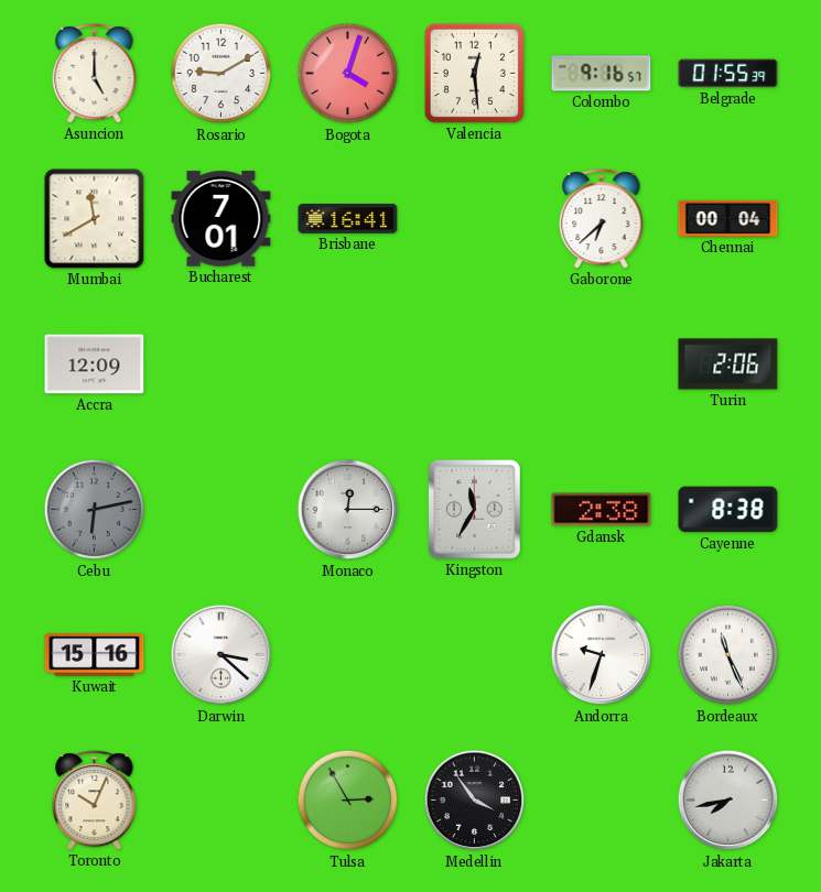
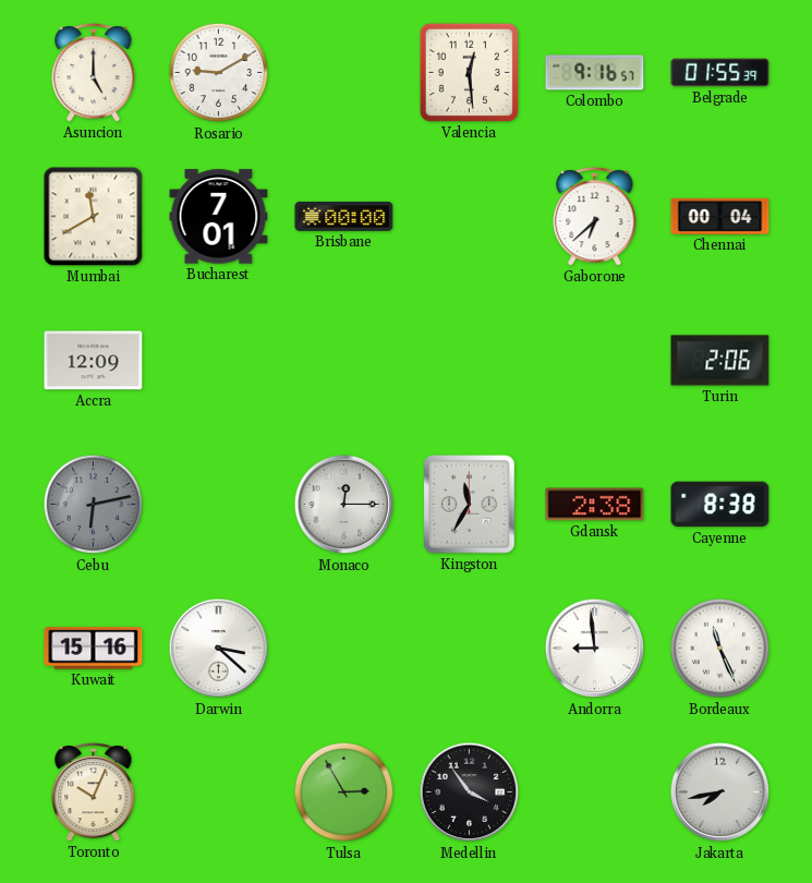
Bogota: 4:03 -> none
Brisbane: 16:41 -> 00:00
Andorra: 9:33 -> 8:59
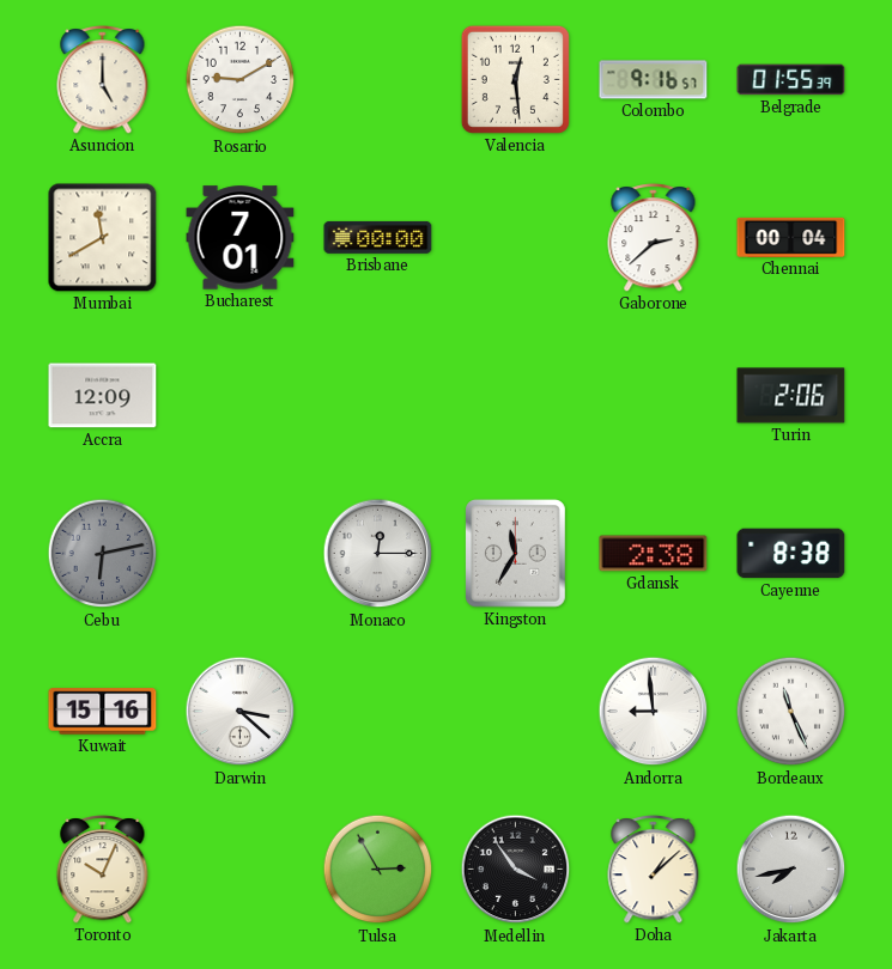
Gaborone: 6:38 -> 2:38
Doha: none -> 1:08
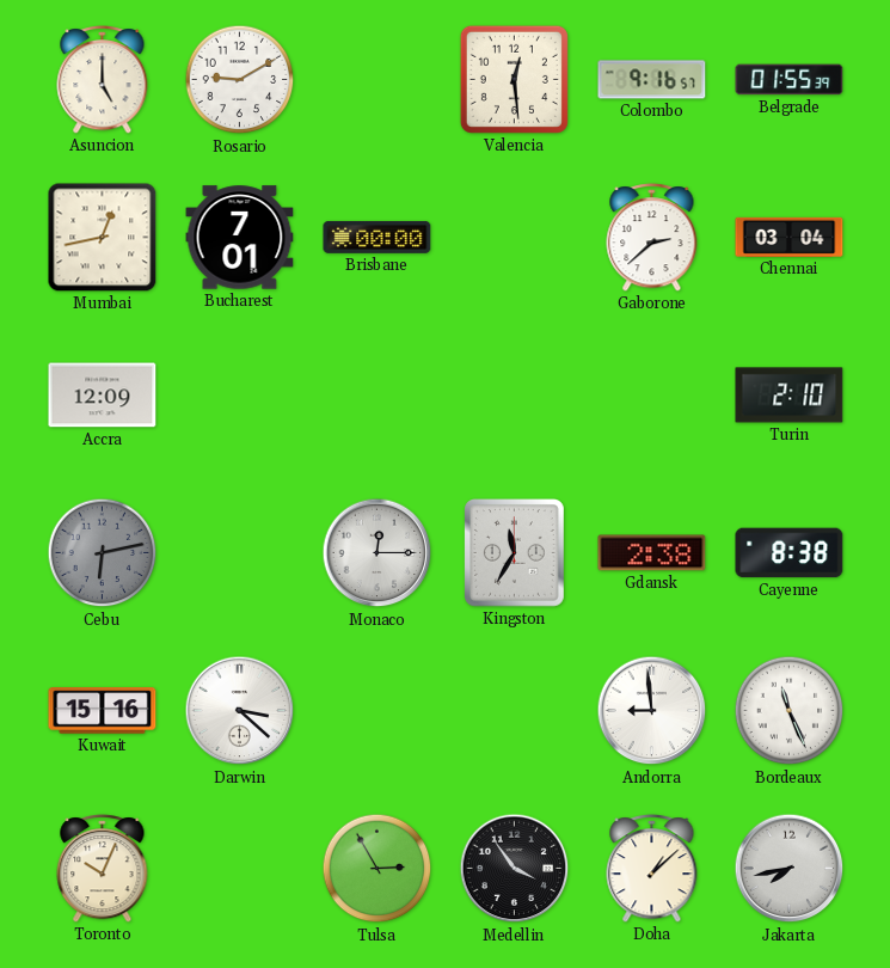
Mumbai: 11:40 -> 12:43
Chennai: 00:04 -> 03:04
Turin: 2:06 -> 2:10
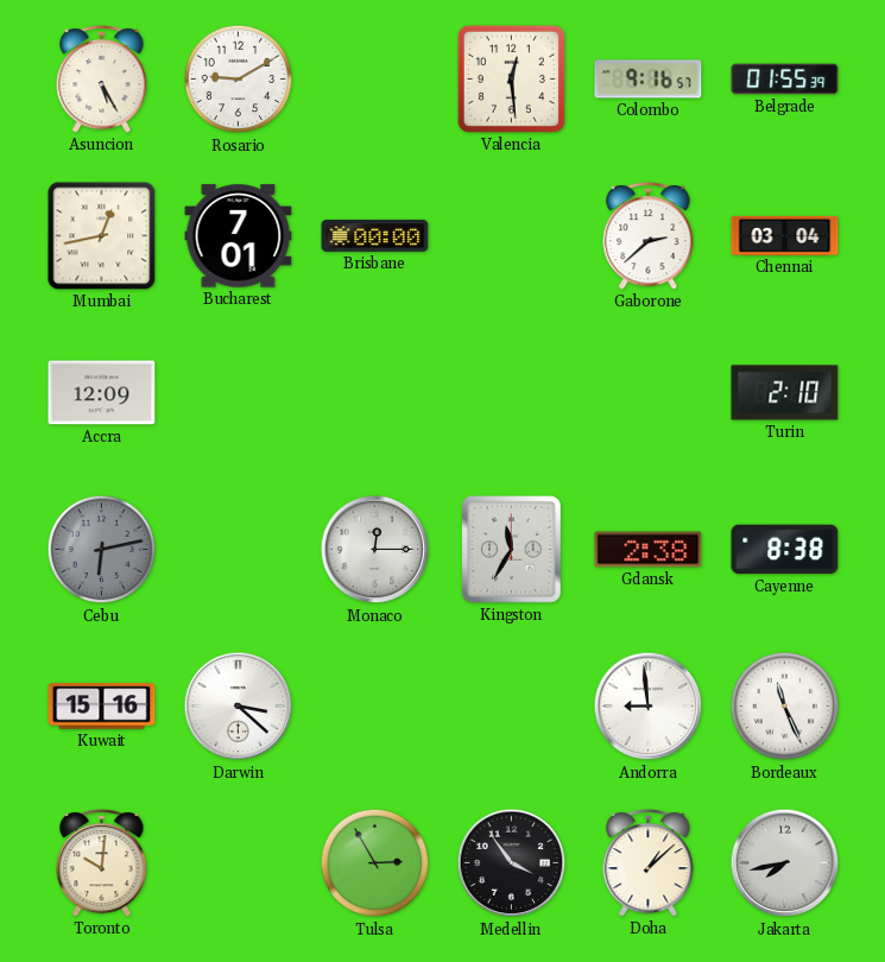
Asuncion: 5:00 -> 5:25
Toronto: 10:04 -> 10:01
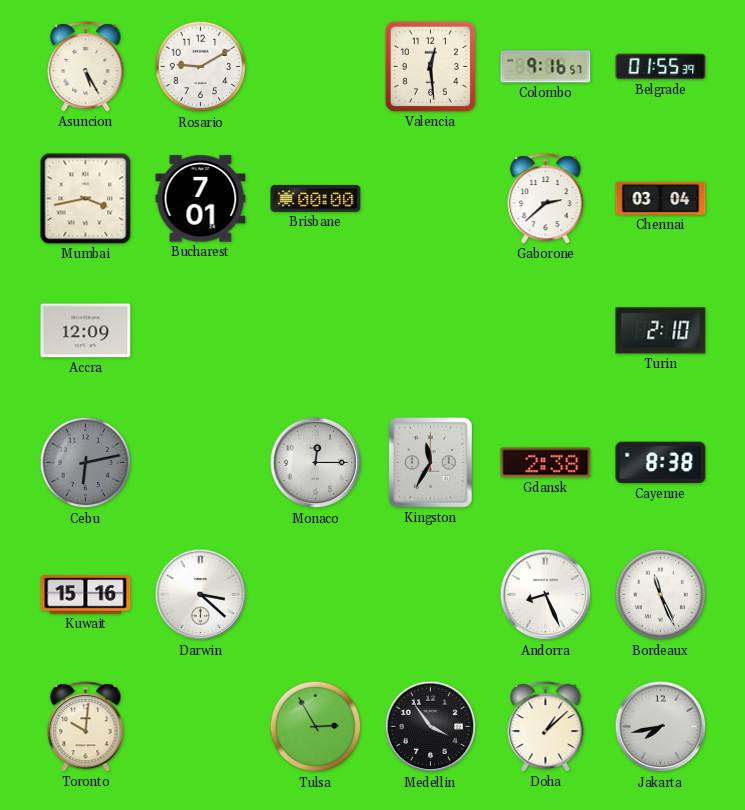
Mumbai: 12:43 -> 3:43
Andorra: 8:59 -> 8:26
